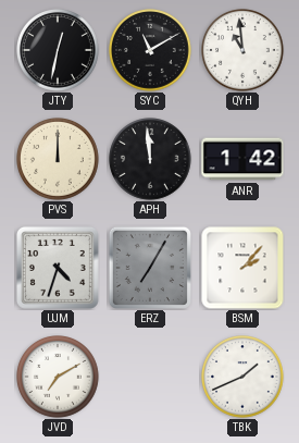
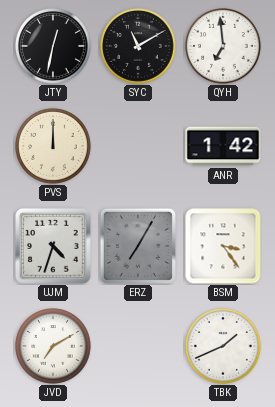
QYH: 10:59 -> 6:59
APH: 11:59 -> none
BSM: 2:07 -> 3:24
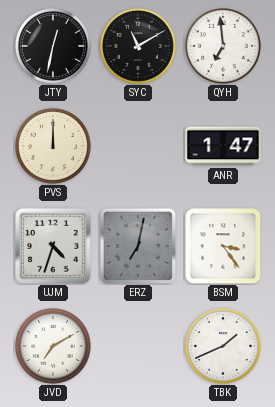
ANR: 1:42 -> 1:47
ERZ: 7:05 -> 7:02
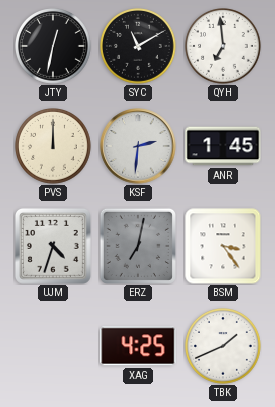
KSF: none -> 2:31
ANR: 1:47 -> 1:45
JVD: 7:10 -> none
XAG: none -> 4:25
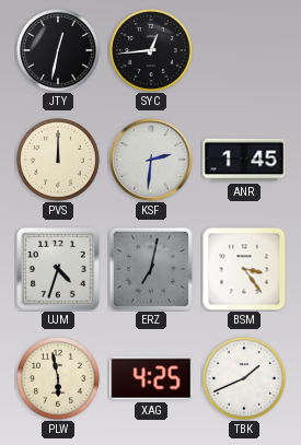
SYC: 11:10 -> 12:44
QYH: 6:59 -> none
PLW: none -> 5:58
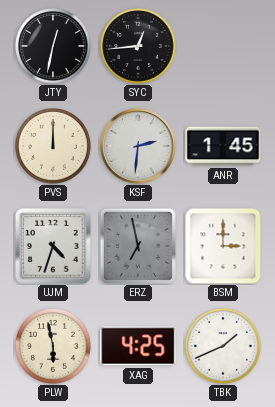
ERZ: 7:02 -> 6:58
BSM: 3:24 -> 3:00
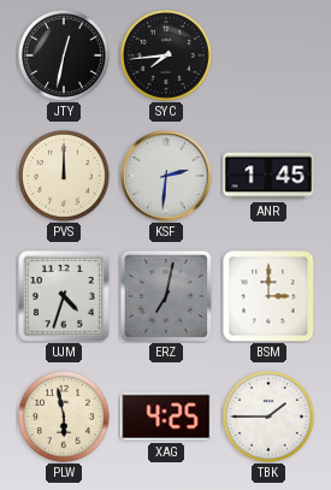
SYC: 12:44 -> 7:44
ERZ: 6:58 -> 7:02
TBK: 1:41 -> 1:45
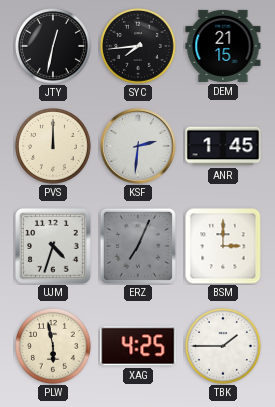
DEM: none -> 21:15
ERZ: 7:02 -> 7:04
